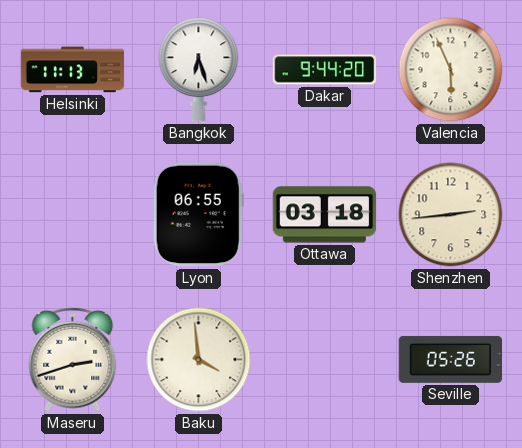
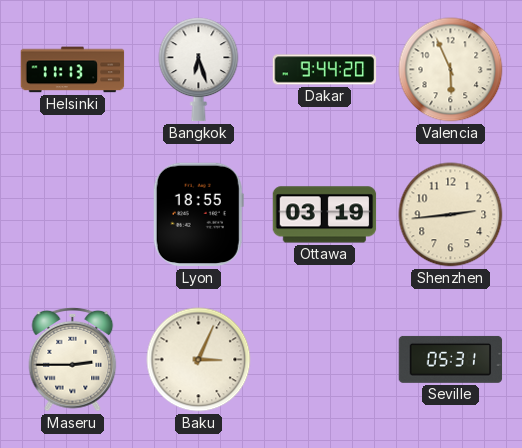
Lyon: 06:55 -> 18:55
Ottawa: 03:18 -> 03:19
Maseru: 2:42 -> 2:45
Baku: 3:59 -> 3:04
Seville: 05:26 -> 05:31
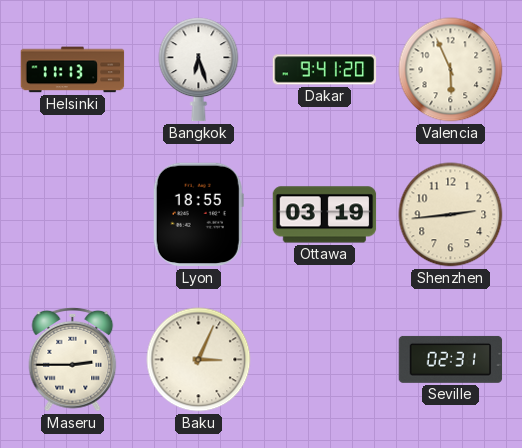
Dakar: 9:44 -> 9:41
Seville: 05:31 -> 02:31
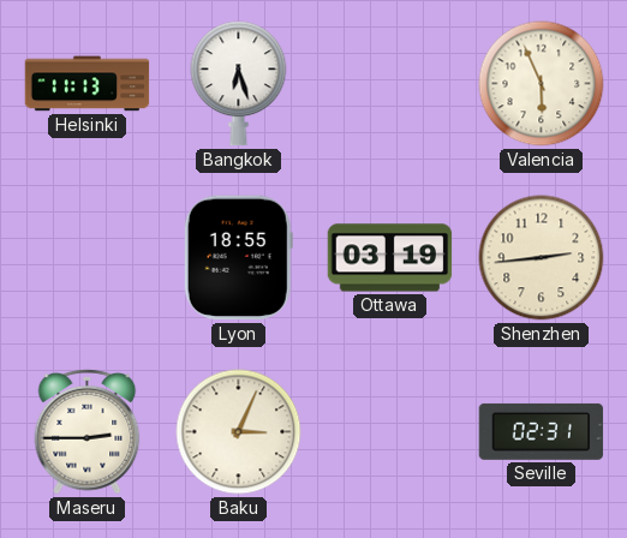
Dakar: 9:41 -> none
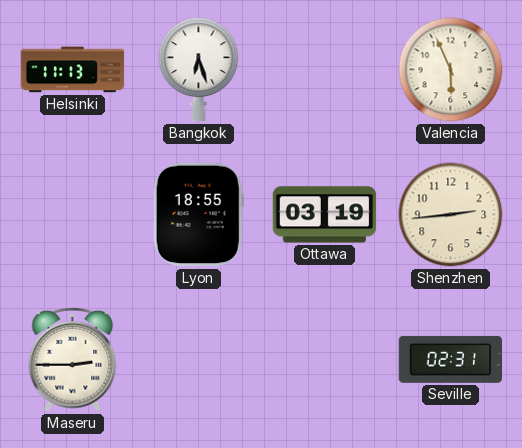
Baku: 3:04 -> none
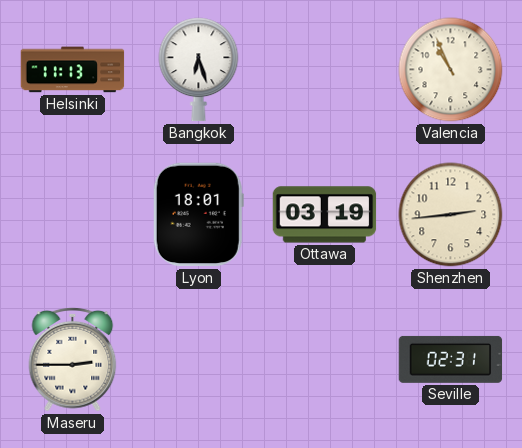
Valencia: 5:56 -> 10:56
Lyon: 18:55 -> 18:01
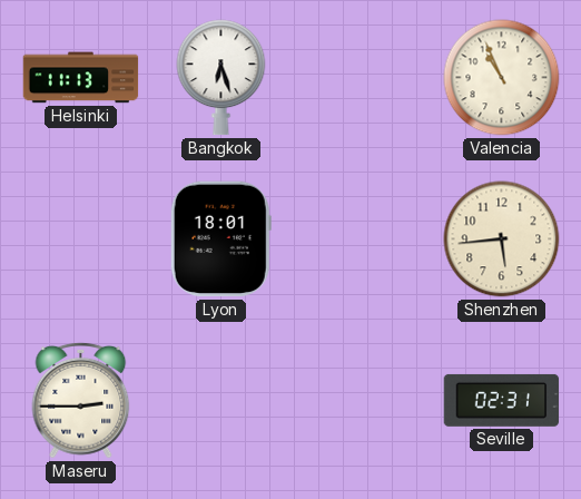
Ottawa: 03:19 -> none
Shenzhen: 2:44 -> 5:44
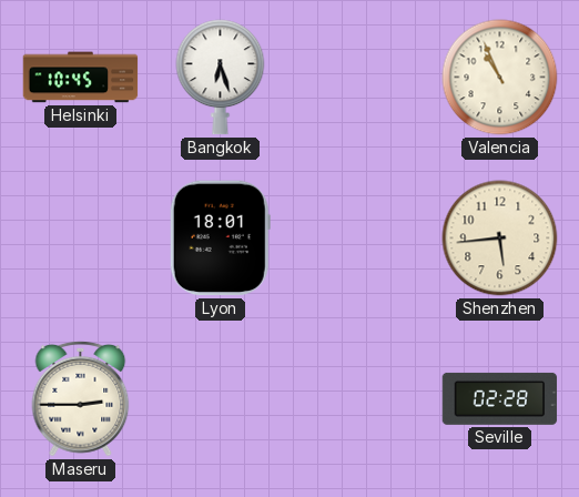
Helsinki: 11:13 -> 10:45
Seville: 02:31 -> 02:28
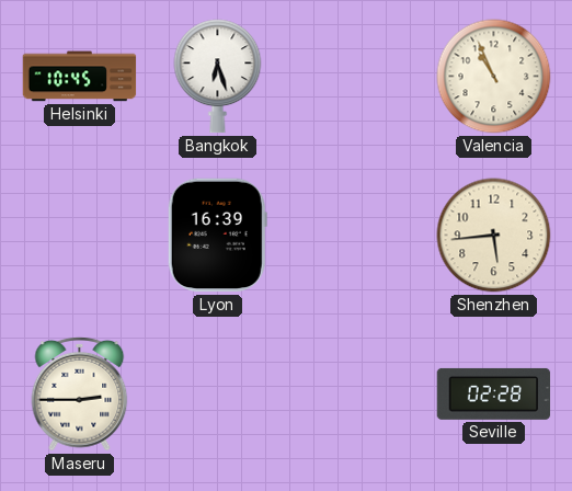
Lyon: 18:01 -> 16:39
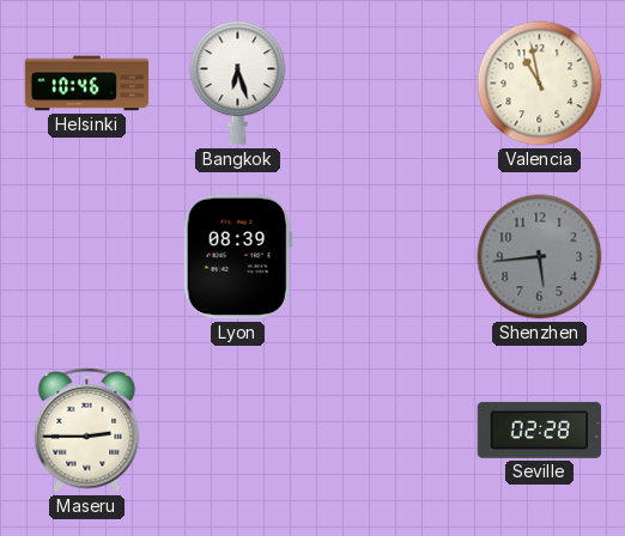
Helsinki: 10:45 -> 10:46
Valencia: 10:56 -> 10:58
Lyon: 16:39 -> 08:39
Shenzhen dial: cream -> grey
